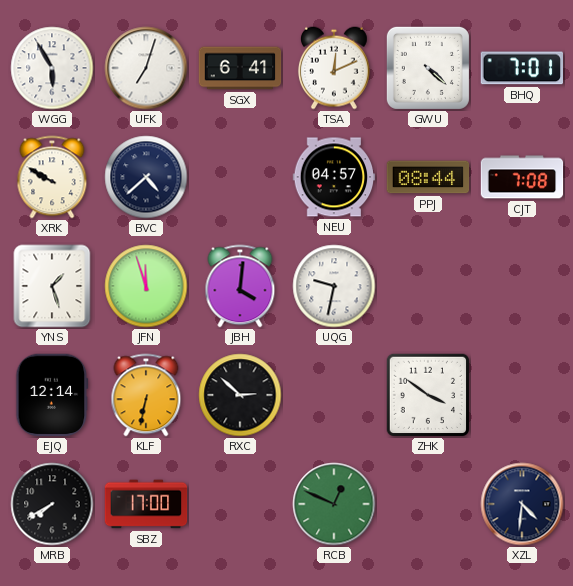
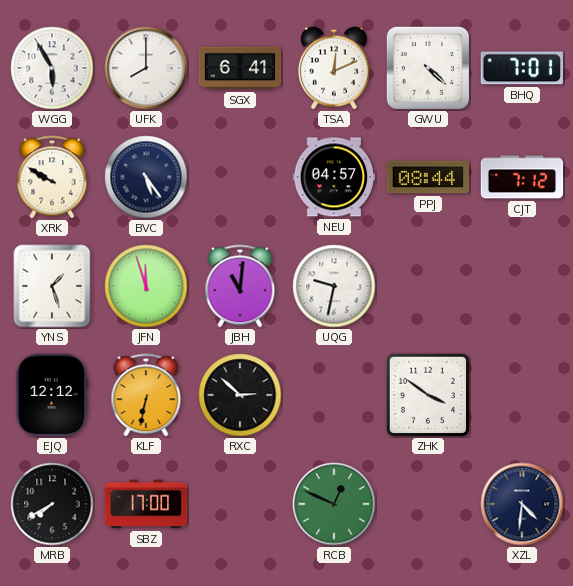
UFK: 7:03 -> 8:00
BVC: 4:38 -> 5:24
CJT: 7:08 -> 7:12
JBH: 4:01 -> 11:01
EJQ: 12:14 -> 12:12
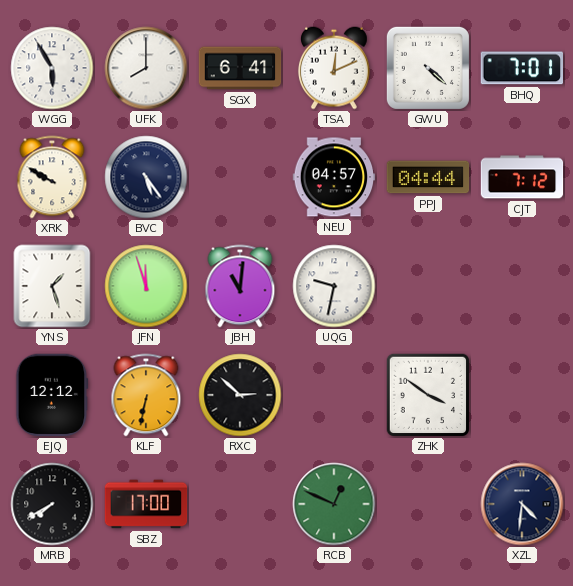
PPJ: 08:44 -> 04:44
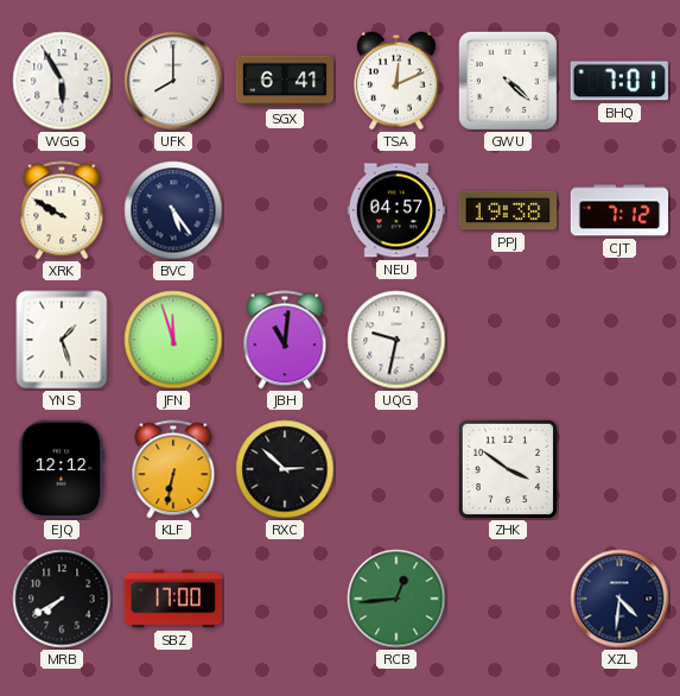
PPJ: 04:44 -> 19:38
RCB: 12:49 -> 12:44
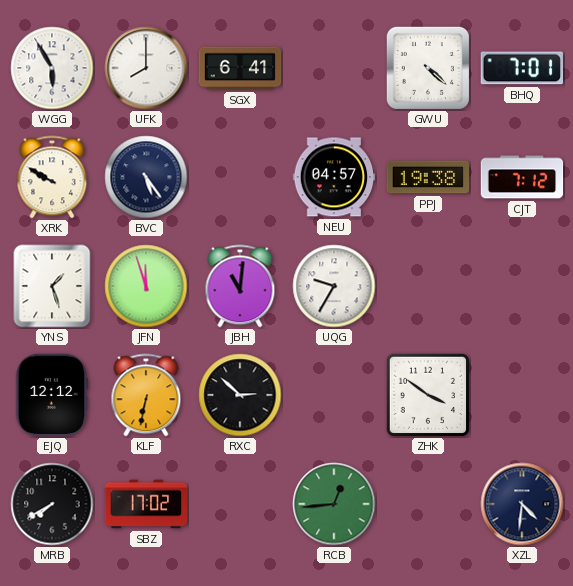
TSA: 12:11 -> none
UQG: 9:32 -> 9:35
SBZ: 17:00 -> 17:02
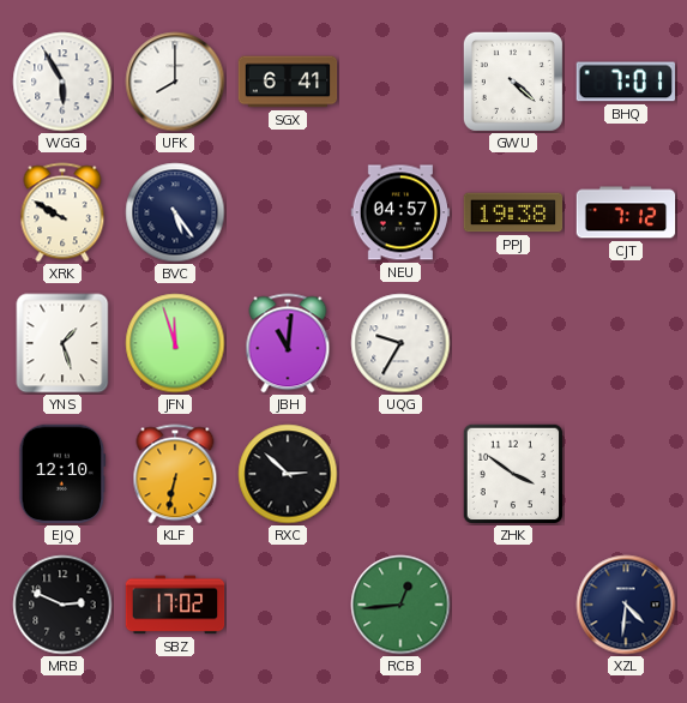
EJQ: 12:12 -> 12:10
MRB: 7:40 -> 2:49
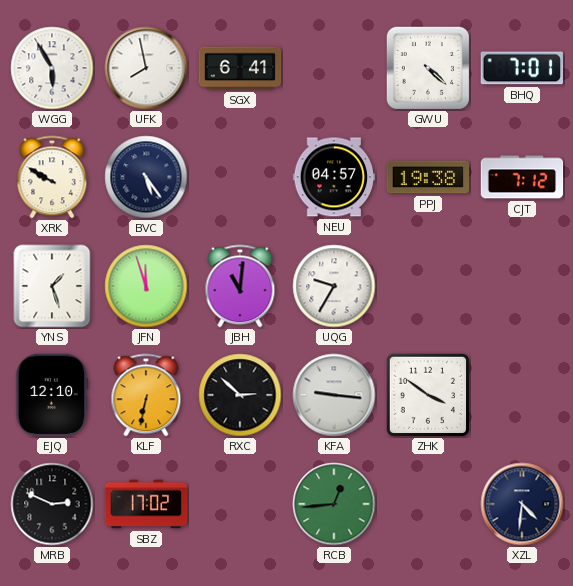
UFK: 8:00 -> 7:58
KFA: none -> 9:16
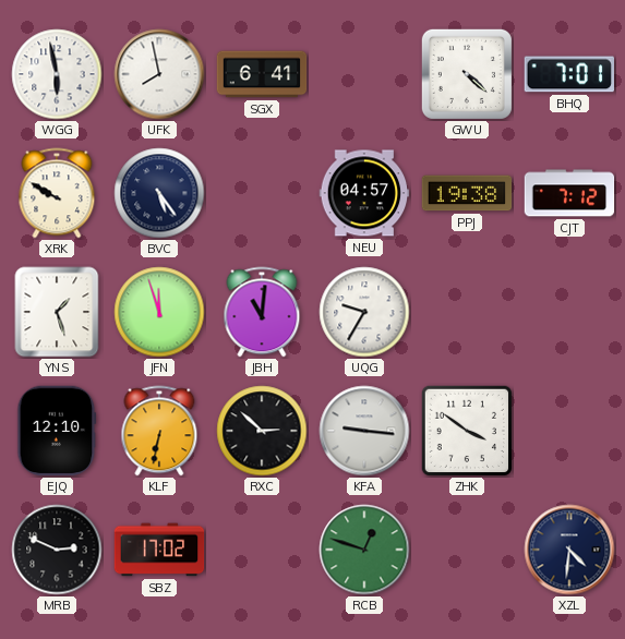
WGG: 5:55 -> 5:58
RCB: 12:44 -> 12:48
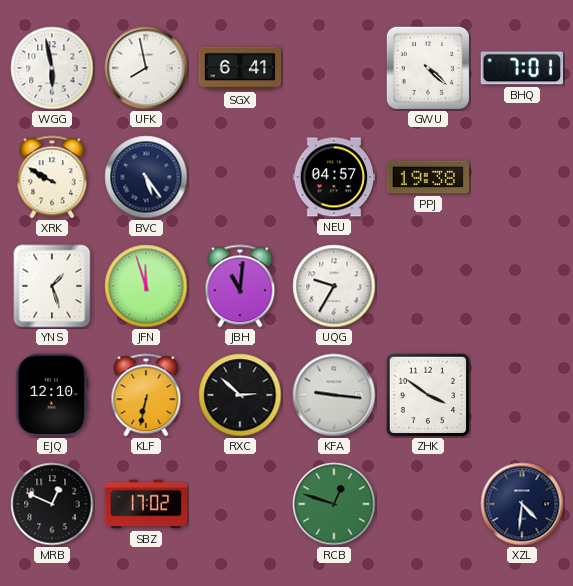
CJT: 7:12 -> none
MRB: 2:49 -> 12:49
